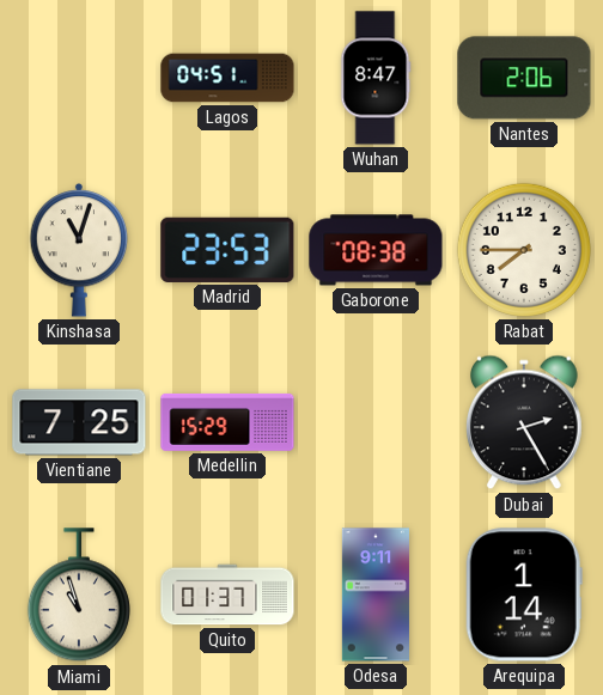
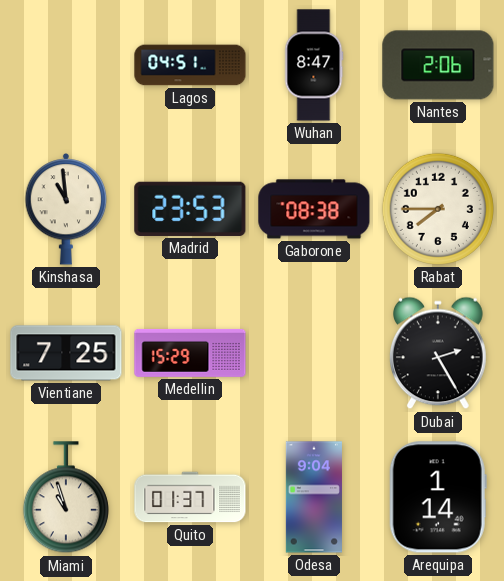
Kinshasa: 11:03 -> 10:59
Odesa: 9:11 -> 9:04
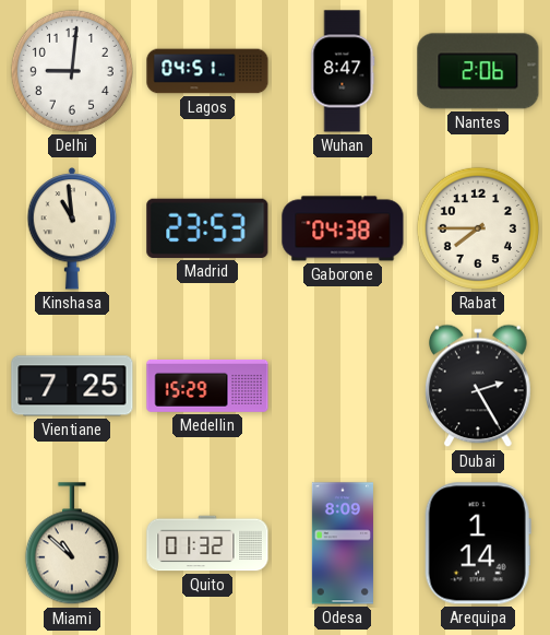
Delhi: none -> 9:01
Gaborone: 08:38 -> 04:38
Miami: 10:57 -> 10:52
Quito: 01:37 -> 01:32
Odesa: 9:04 -> 8:09
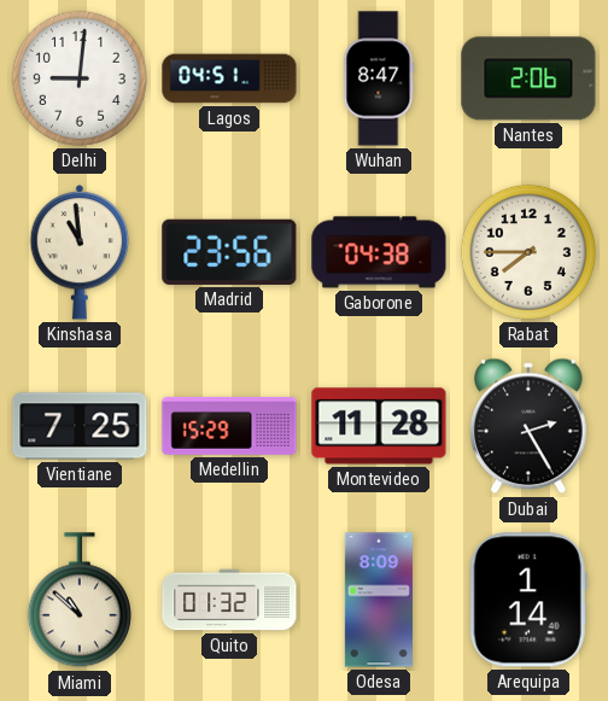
Madrid: 23:53 -> 23:56
Montevideo: none -> 11:28
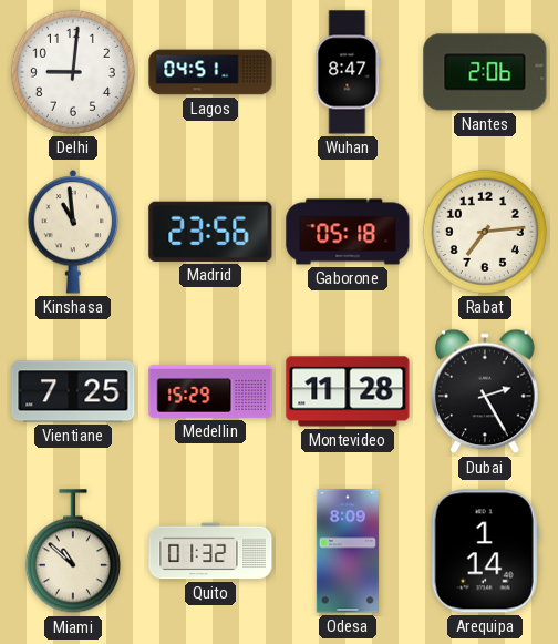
Gaborone: 04:38 -> 05:18
Rabat: 7:45 -> 7:14
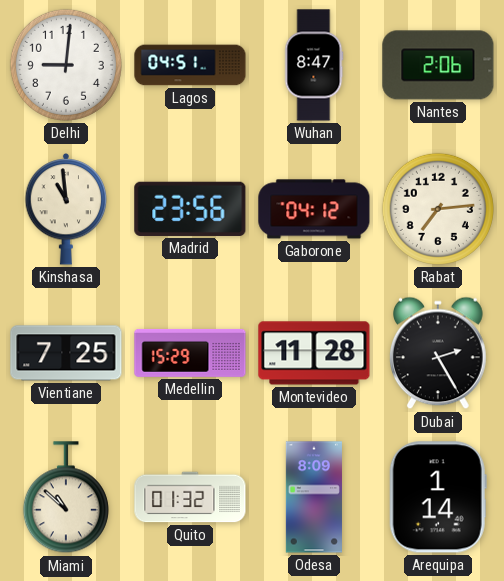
Gaborone: 05:18 -> 04:12
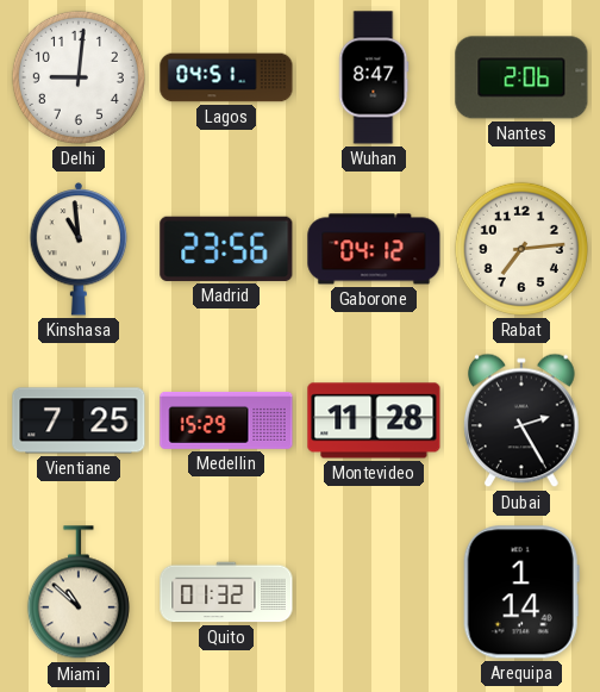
Odesa: 8:09 -> none
